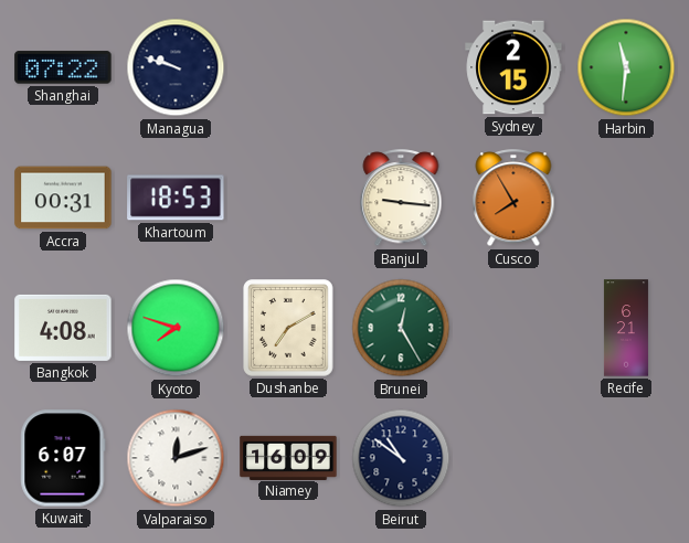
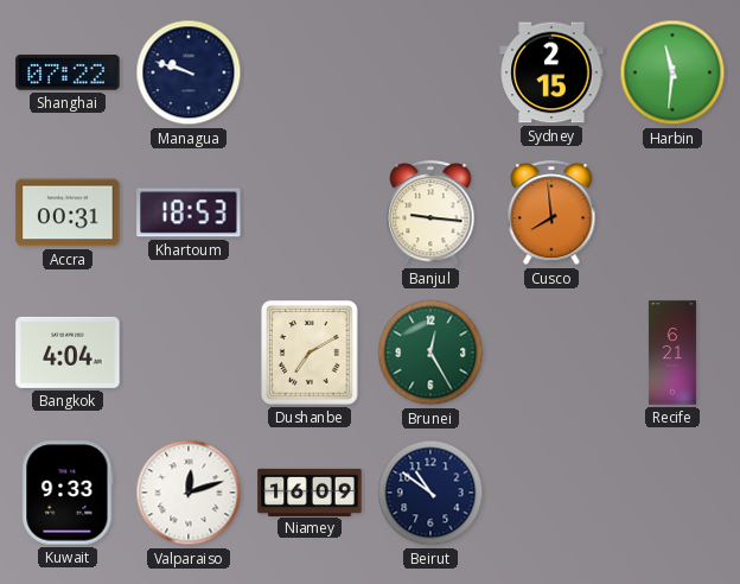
Cusco: 7:55 -> 7:59
Bangkok: 4:08 -> 4:04
Kyoto: 7:48 -> none
Kuwait: 6:07 -> 9:33
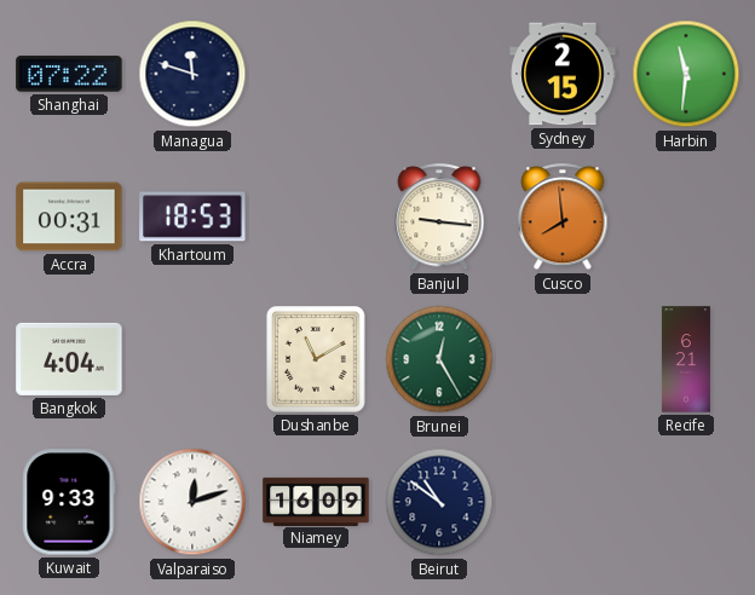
Managua: 9:48 -> 11:48
Dushanbe: 7:10 -> 11:10
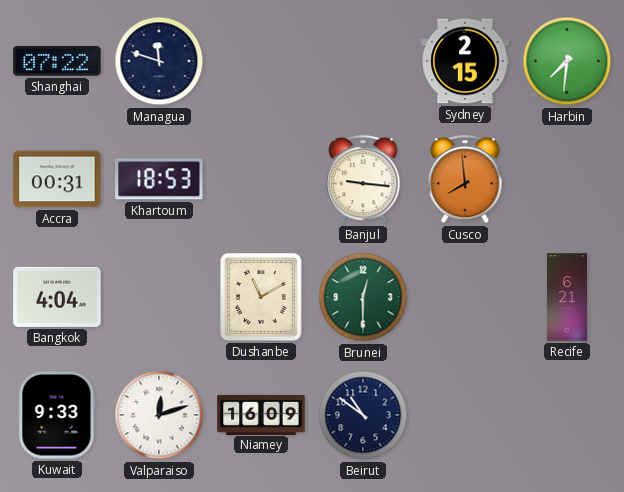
Harbin: 11:31 -> 7:31
Brunei: 12:25 -> 12:30
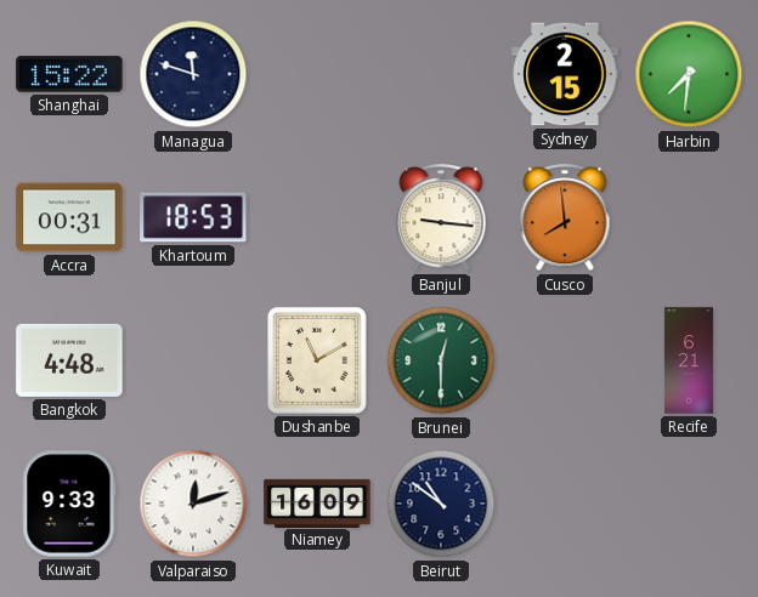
Shanghai: 07:22 -> 15:22
Bangkok: 4:04 -> 4:48
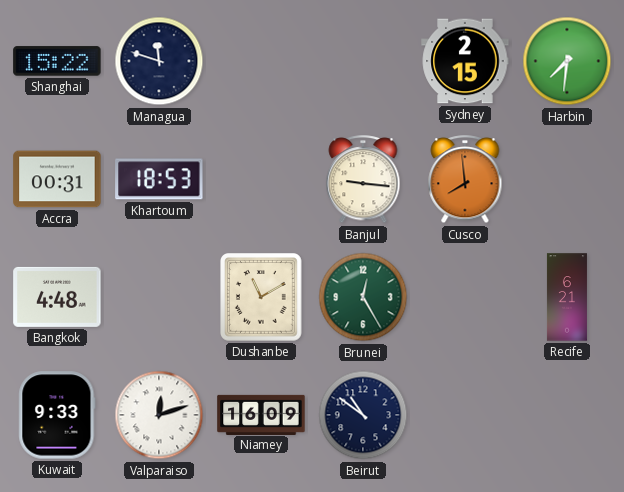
Brunei: 12:30 -> 12:25
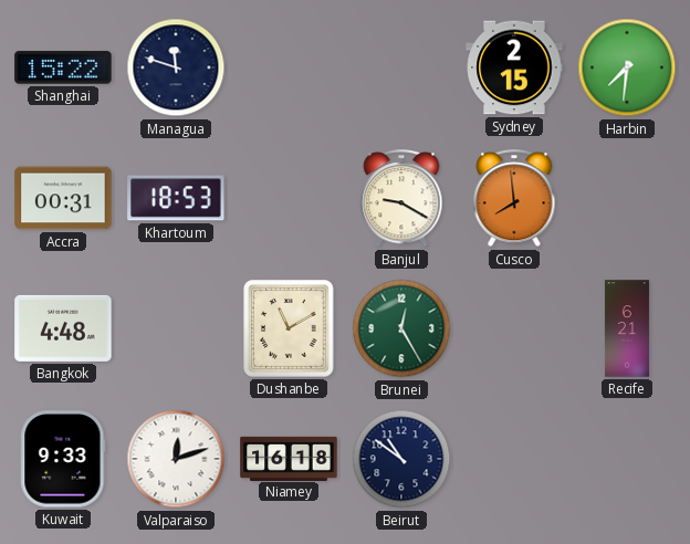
Banjul: 9:16 -> 9:20
Niamey: 16:09 -> 16:18
